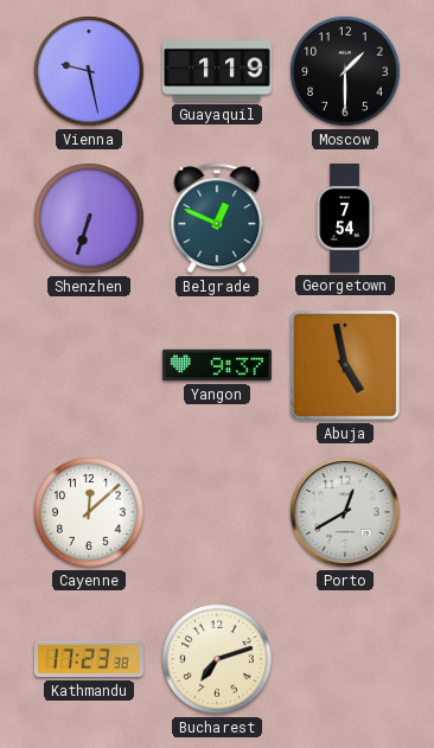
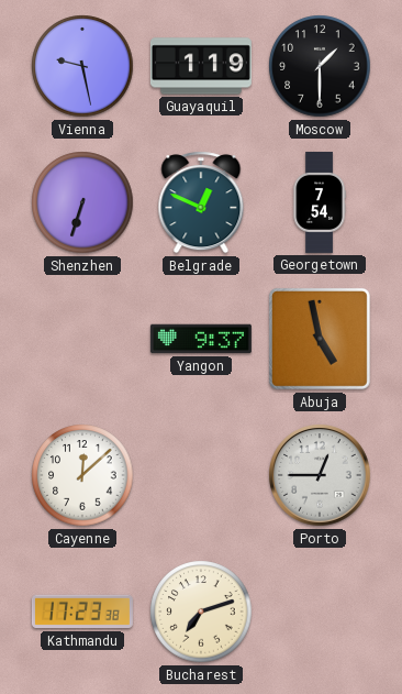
Porto: 12:40 -> 12:45
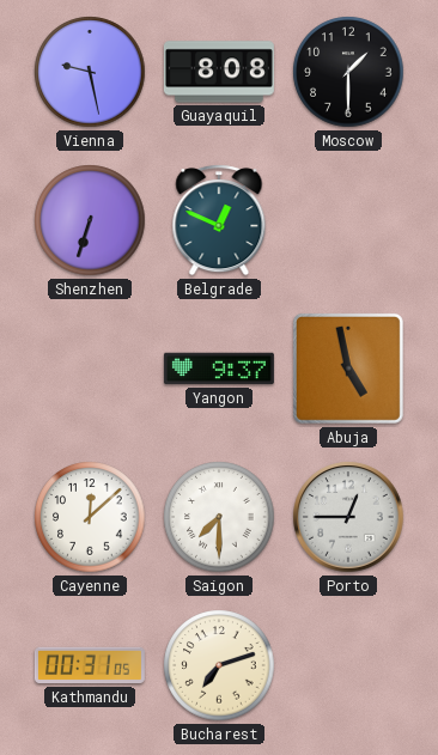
Guayaquil: 1:19 -> 8:08
Georgetown: 7:54 -> none
Saigon: none -> 7:30
Kathmandu: 17:23 -> 00:31
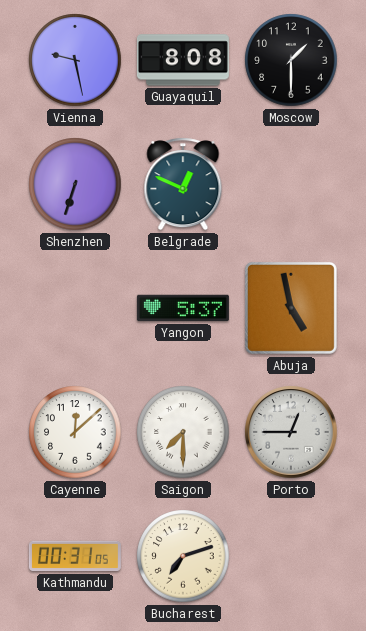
Yangon: 9:37 -> 5:37
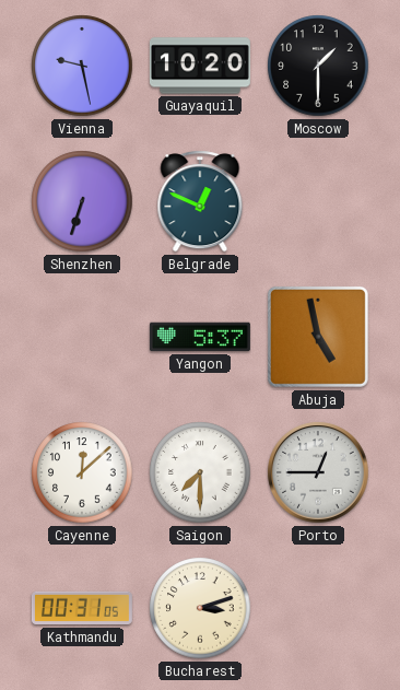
Guayaquil: 8:08 -> 10:20
Bucharest: 7:12 -> 3:12
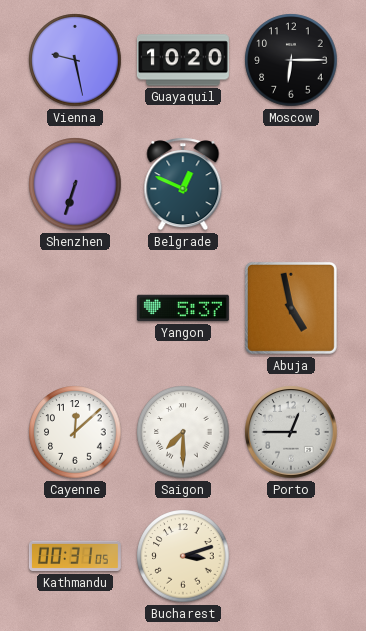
Moscow: 1:30 -> 6:15
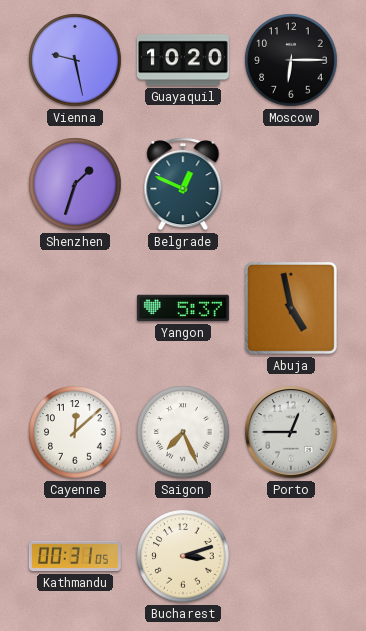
Shenzhen: 6:33 -> 1:33
Saigon: 7:30 -> 7:26
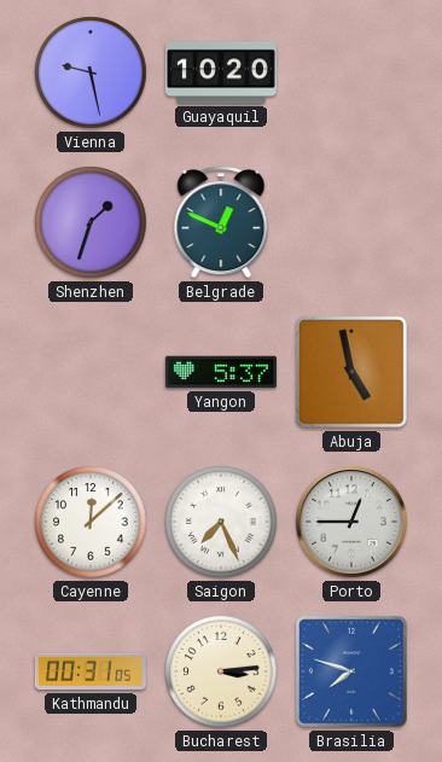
Moscow: 6:15 -> none
Bucharest: 3:12 -> 3:14
Brasilia: none -> 7:48
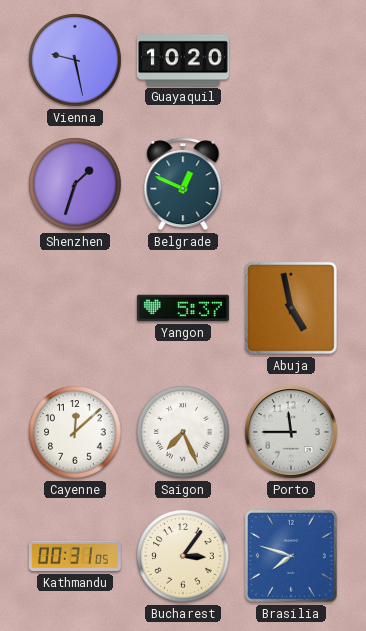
Porto: 12:45 -> 11:45
Bucharest: 3:14 -> 3:06
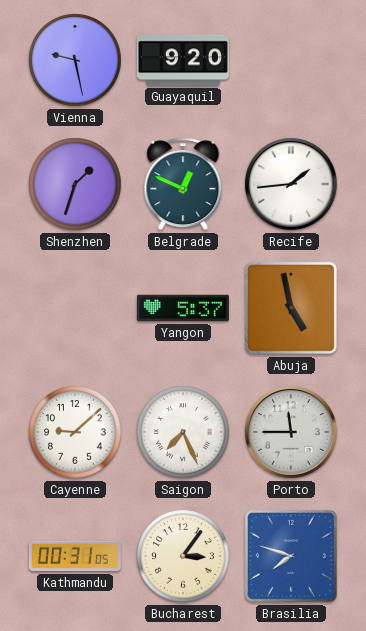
Guayaquil: 10:20 -> 9:20
Recife: none -> 1:44
Cayenne: 12:08 -> 9:08
